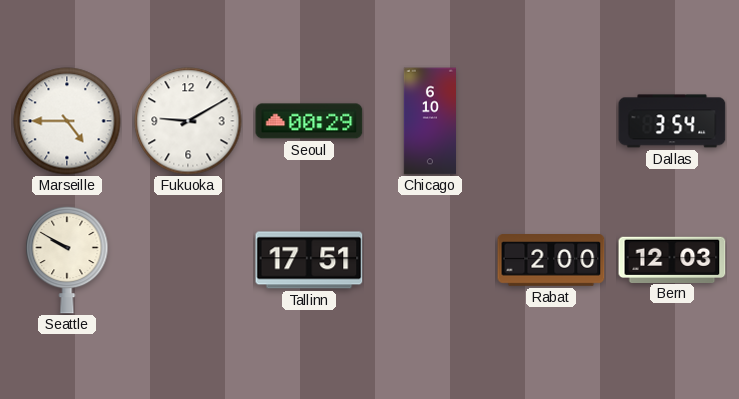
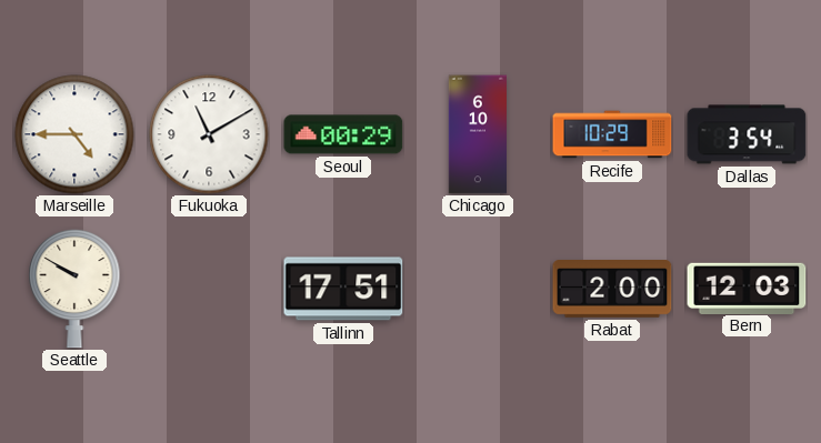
Fukuoka: 9:10 -> 11:10
Recife: none -> 10:29
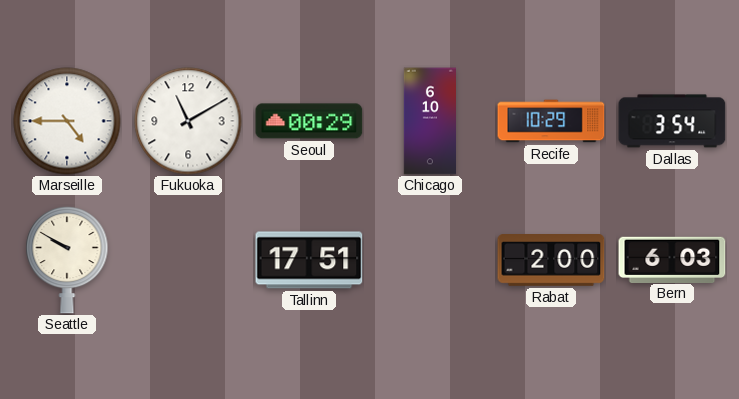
Bern: 12:03 -> 6:03
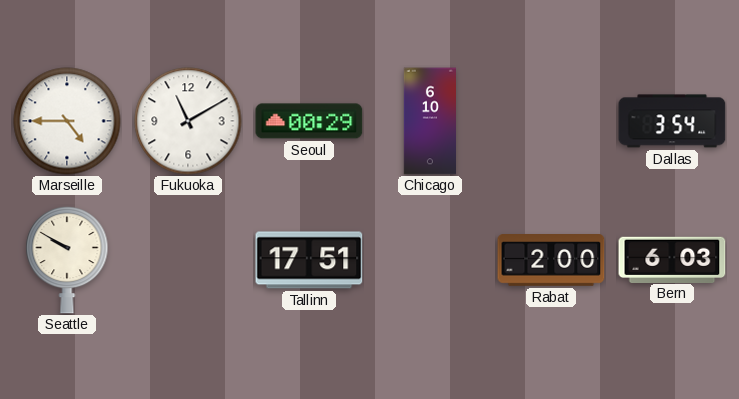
Recife: 10:29 -> none
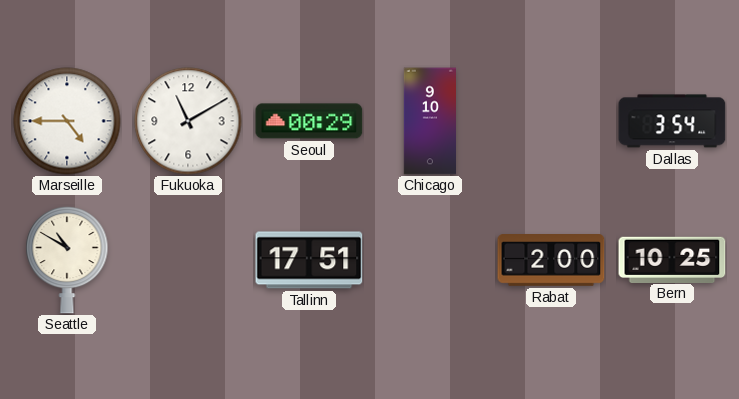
Chicago: 6:10 -> 9:10
Seattle: 9:50 -> 10:50
Bern: 6:03 -> 10:25
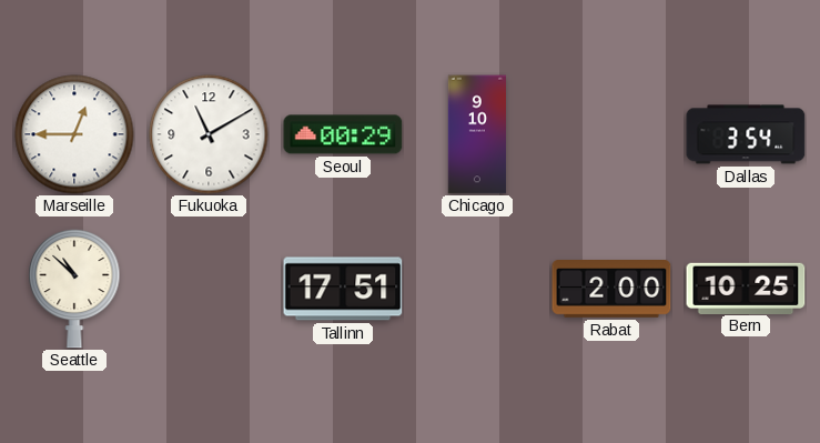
Marseille: 4:45 -> 12:45
Seattle: 10:50 -> 10:52
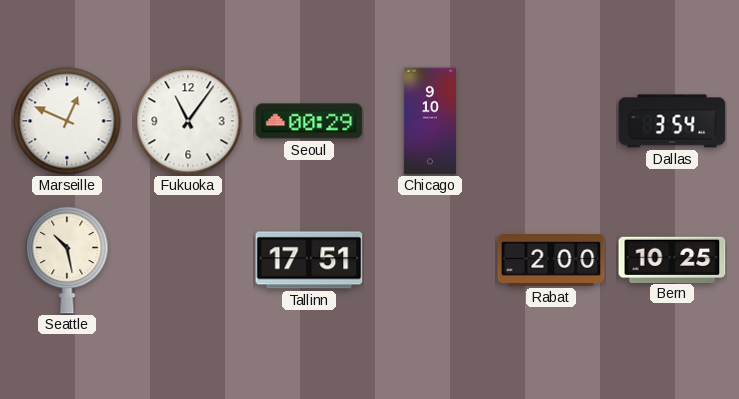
Marseille: 12:45 -> 12:49
Fukuoka: 11:10 -> 11:06
Seattle: 10:52 -> 10:28
